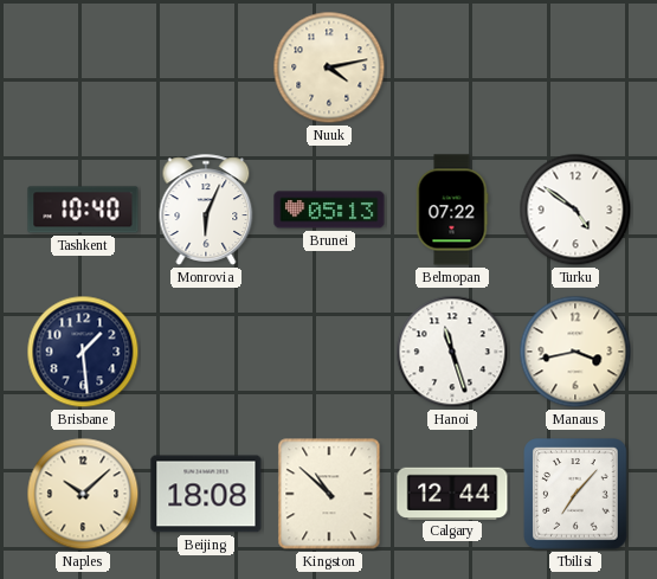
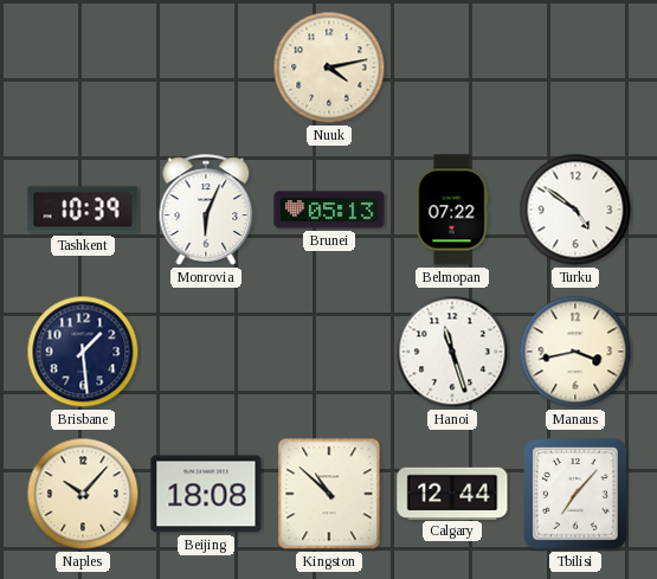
Tashkent: 10:40 -> 10:39
Naples: 10:08 -> 10:07
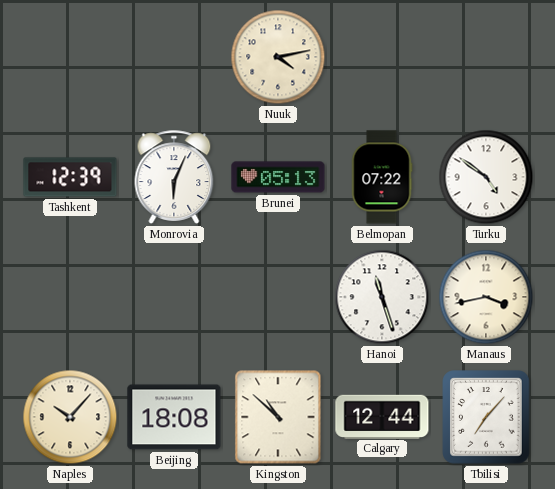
Tashkent: 10:39 -> 12:39
Brisbane: 1:29 -> none
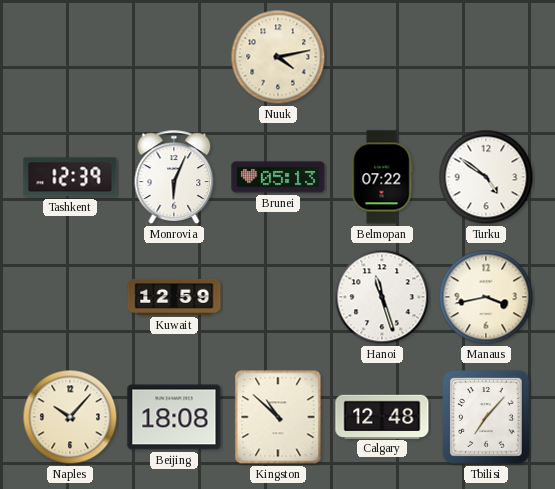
Kuwait: none -> 12:59
Calgary: 12:44 -> 12:48
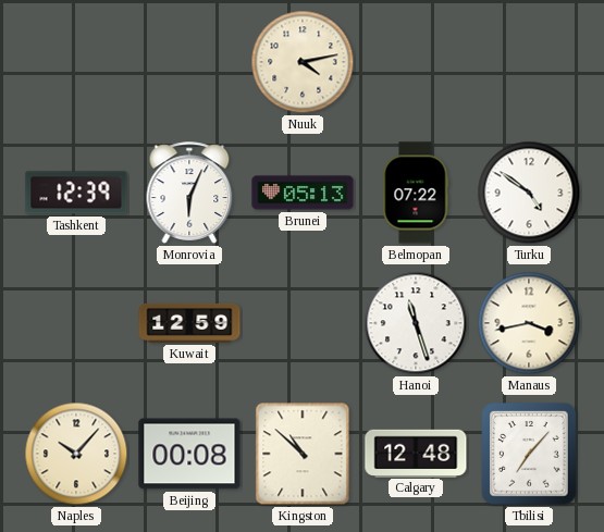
Beijing: 18:08 -> 00:08
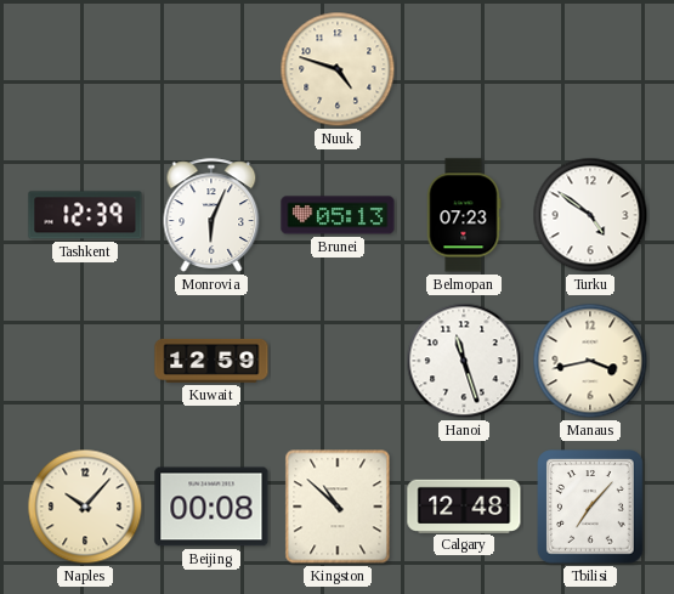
Nuuk: 4:13 -> 4:48
Belmopan: 07:22 -> 07:23
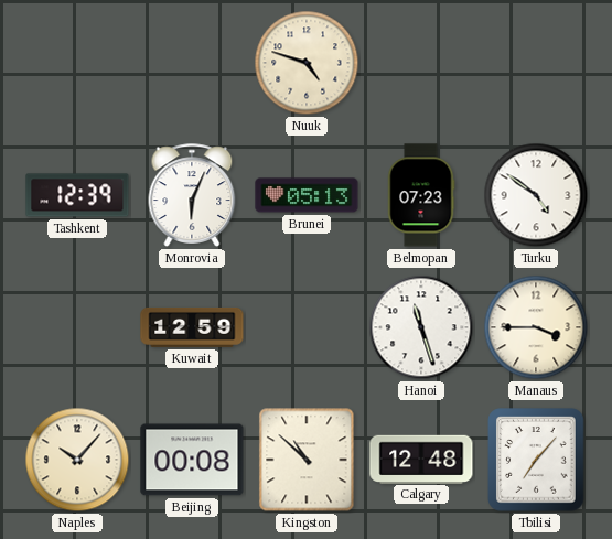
Manaus: 3:43 -> 3:45
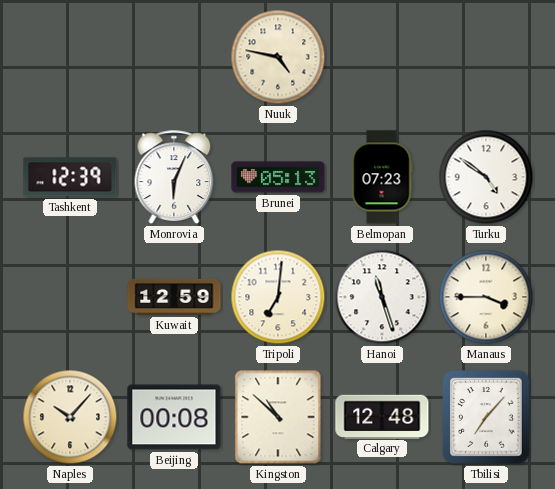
Nuuk: 4:48 -> 4:47
Tripoli: none -> 7:01
